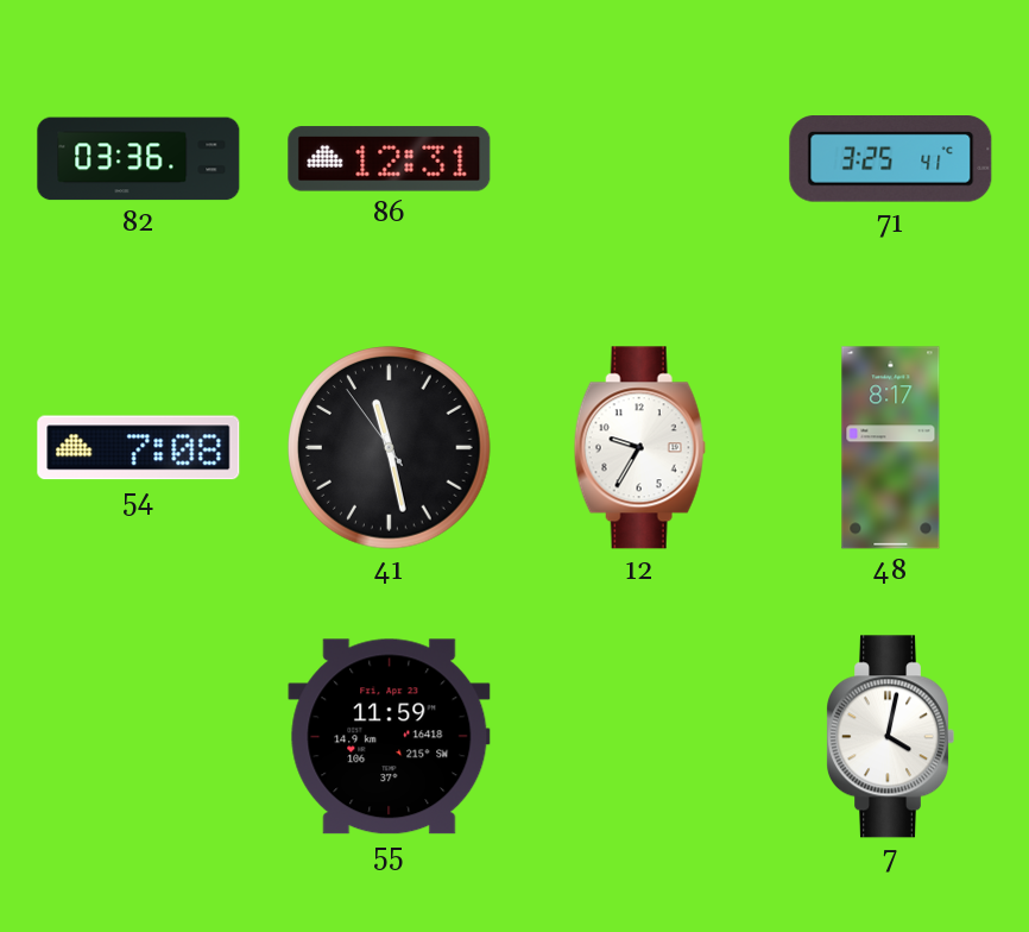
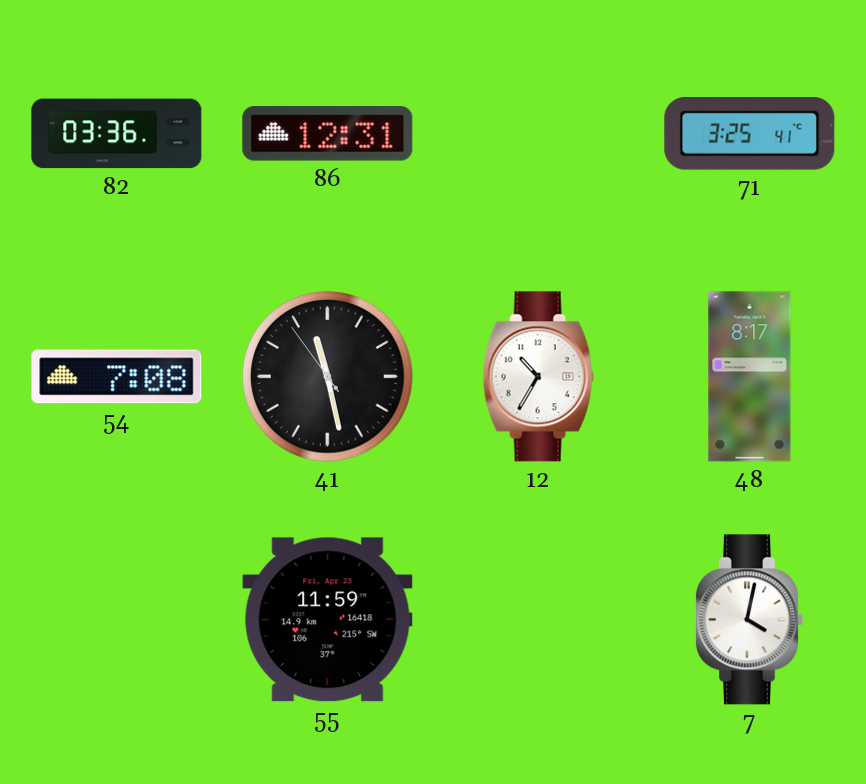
12: 9:35 -> 10:35
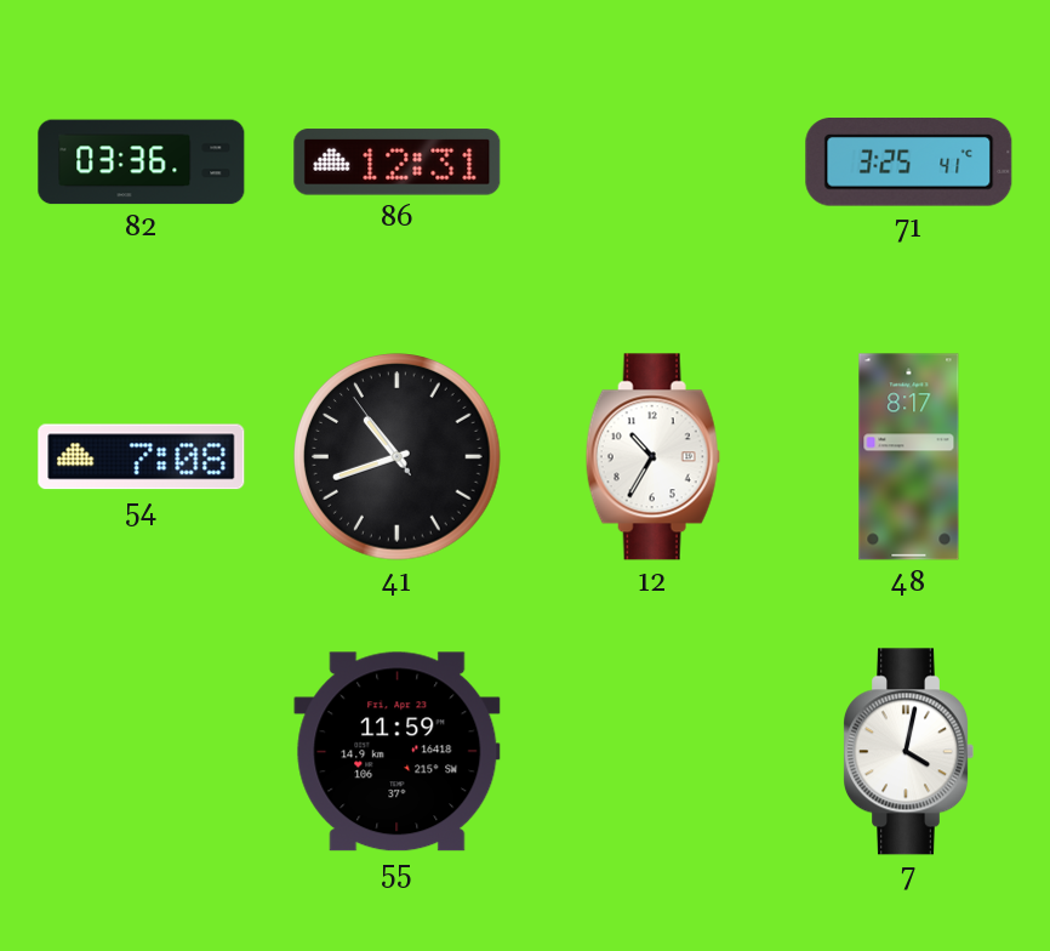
41: 11:27 -> 10:41
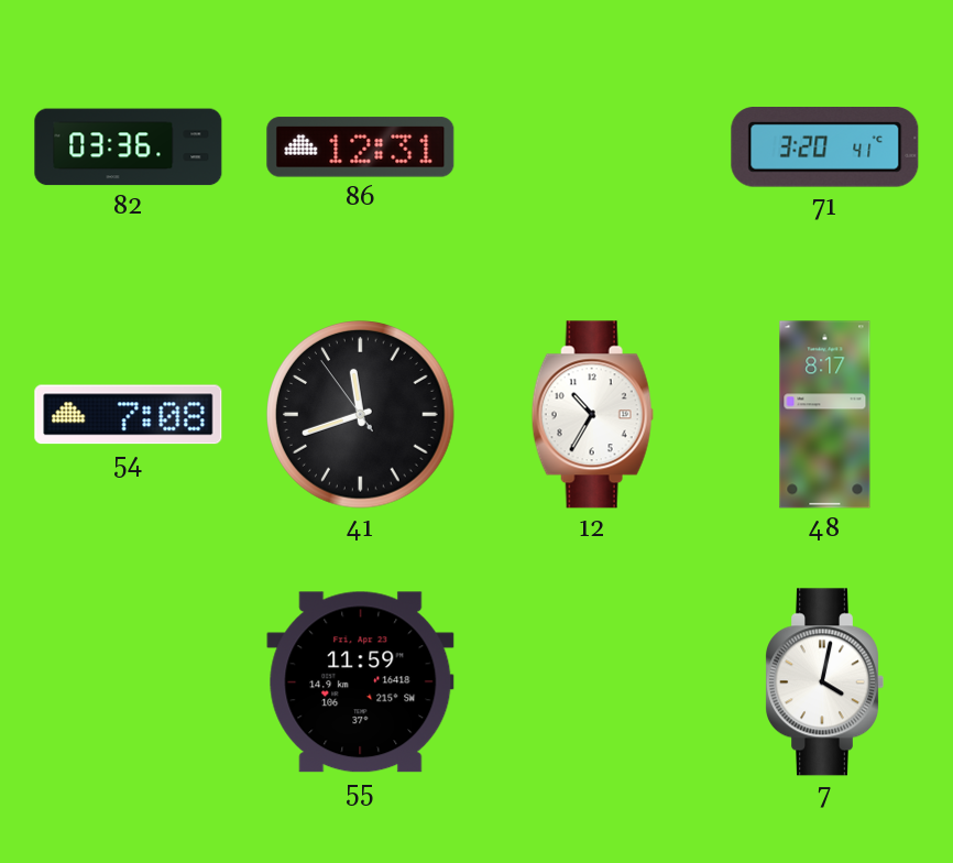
71: 3:25 -> 3:20
41: 10:41 -> 11:41
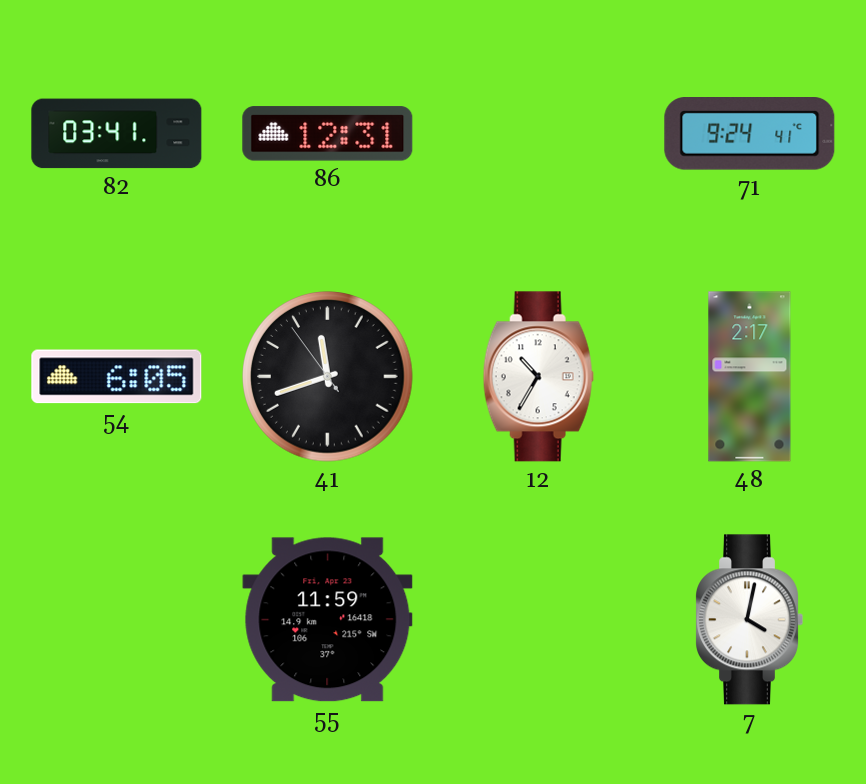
82: 03:36 -> 03:41
71: 3:20 -> 9:24
54: 7:08 -> 6:05
48: 8:17 -> 2:17
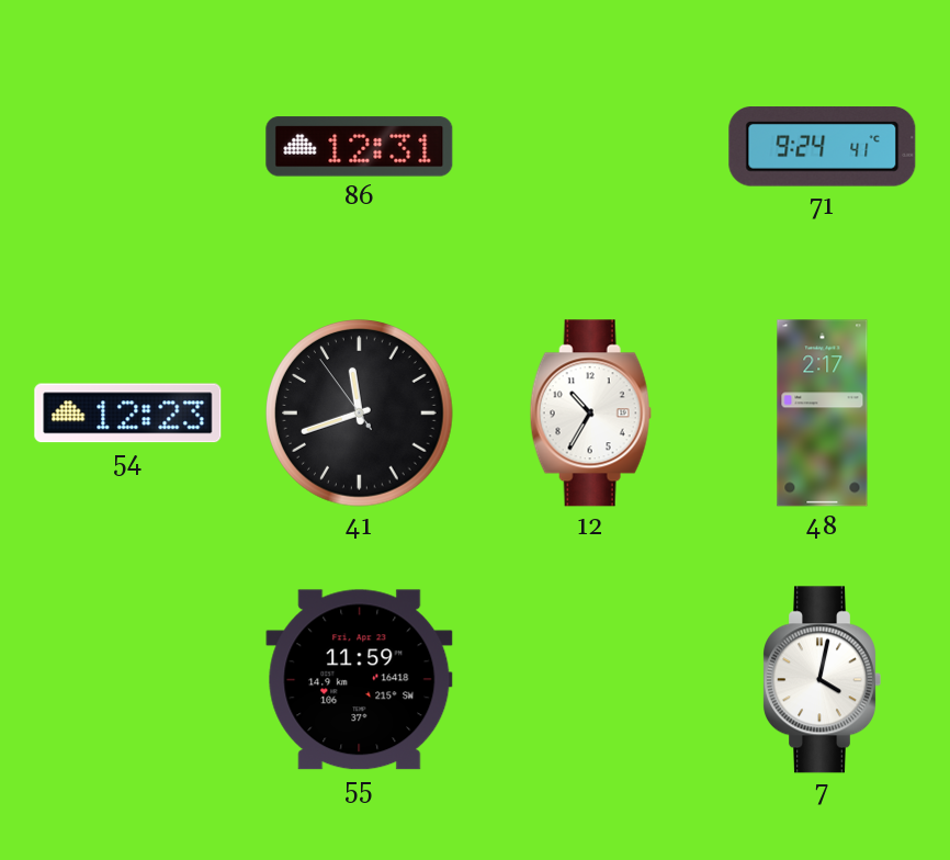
82: 03:41 -> none
54: 6:05 -> 12:23
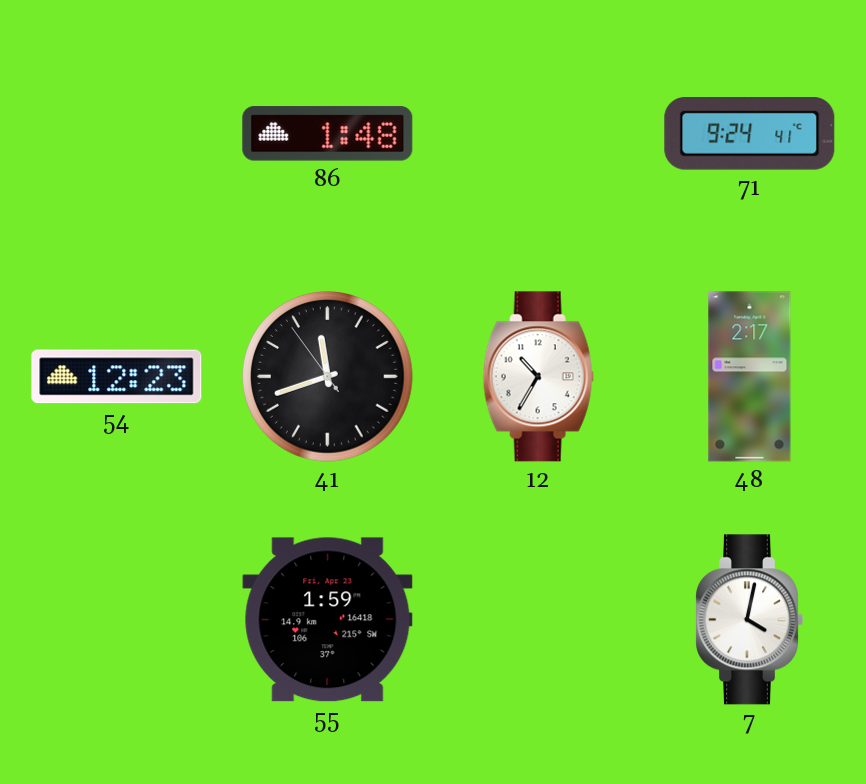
86: 12:31 -> 1:48
55: 11:59 -> 1:59
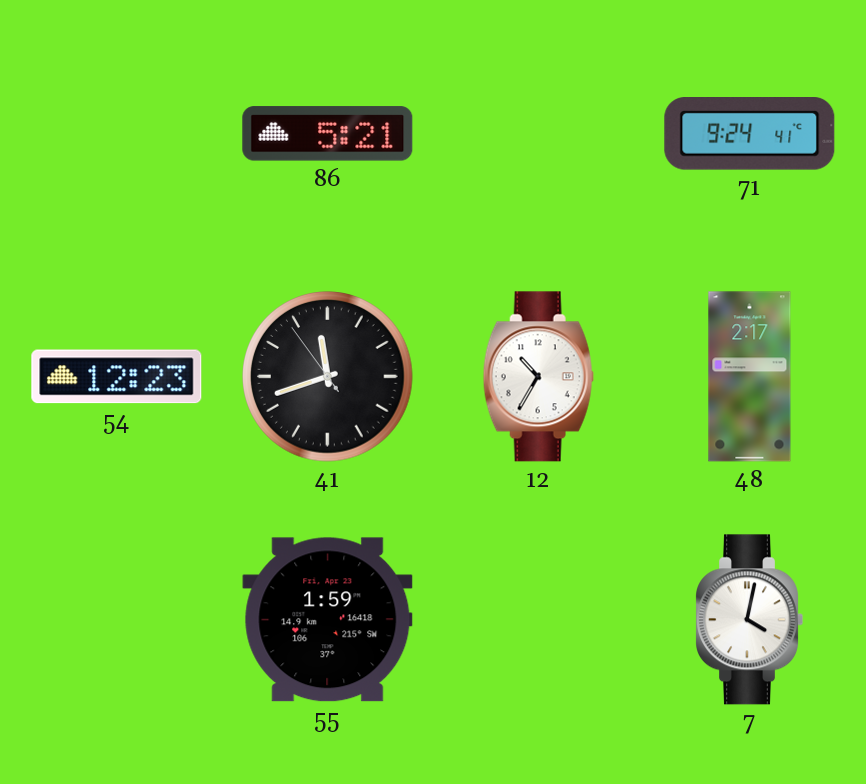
86: 1:48 -> 5:21
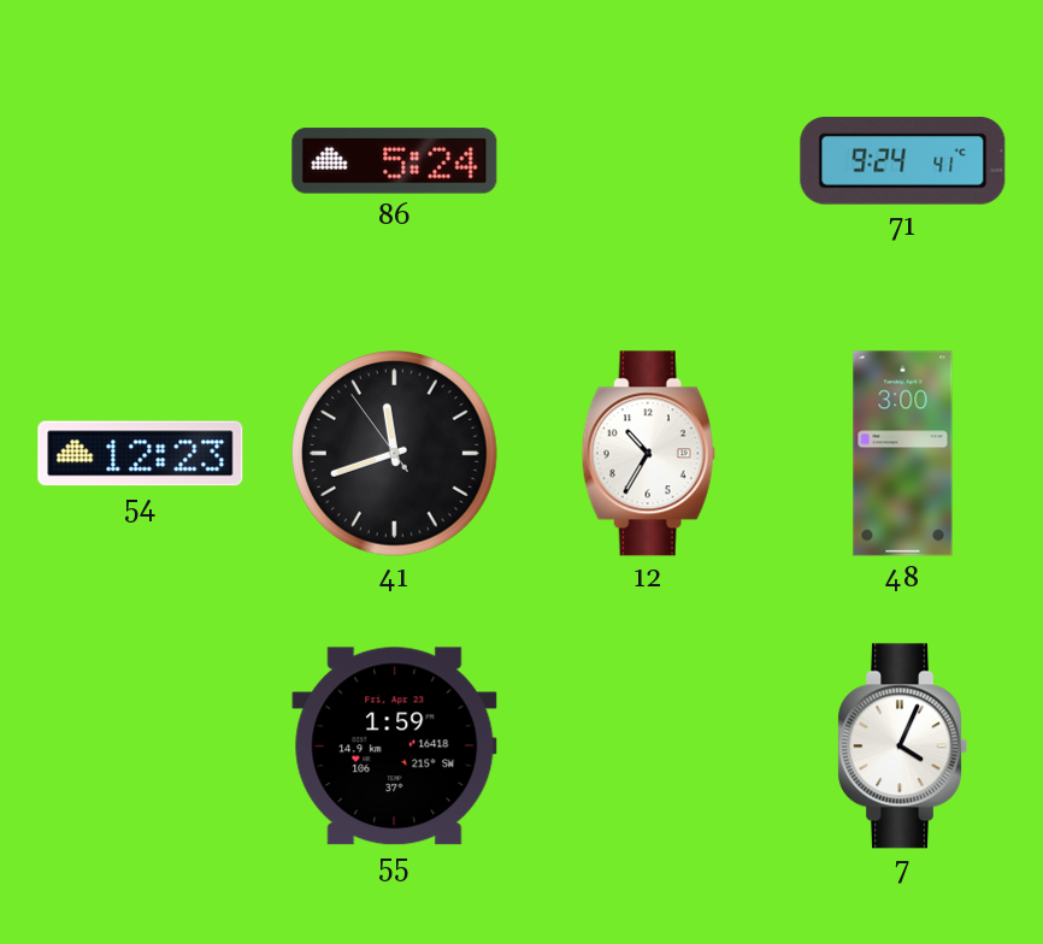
86: 5:21 -> 5:24
48: 2:17 -> 3:00
7: 4:02 -> 4:04
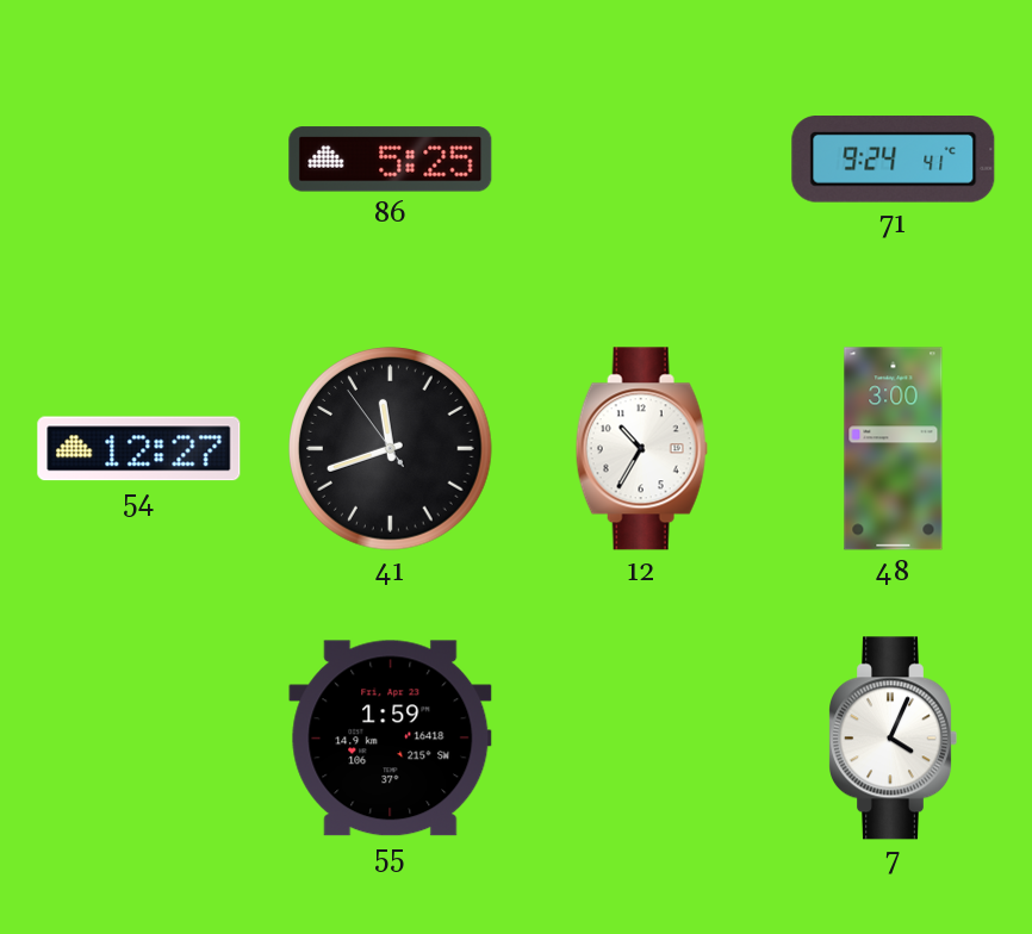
86: 5:24 -> 5:25
54: 12:23 -> 12:27
